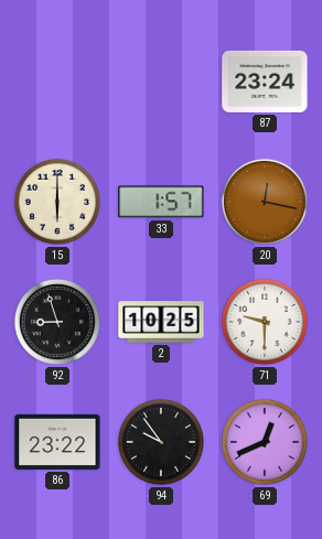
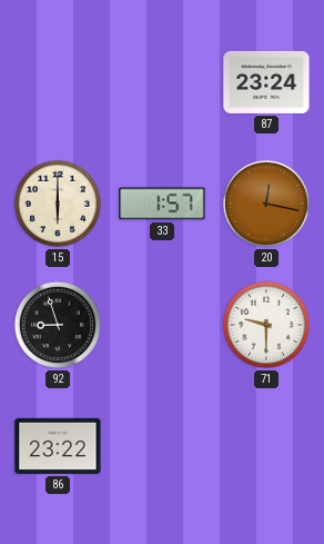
2: 10:25 -> none
94: 9:54 -> none
69: 12:41 -> none
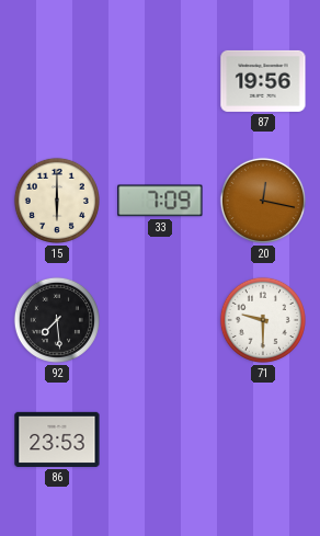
87: 23:24 -> 19:56
33: 1:57 -> 7:09
92: 8:57 -> 7:29
86: 23:22 -> 23:53
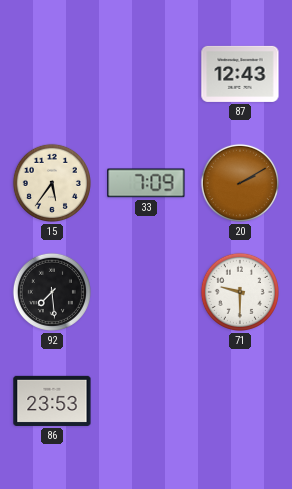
87: 19:56 -> 12:43
15: 6:00 -> 5:36
20: 12:17 -> 2:10
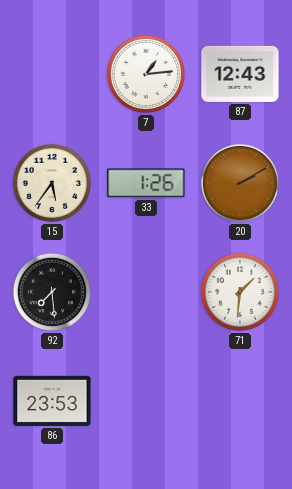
7: none -> 1:14
33: 7:09 -> 1:26
71: 9:30 -> 1:31
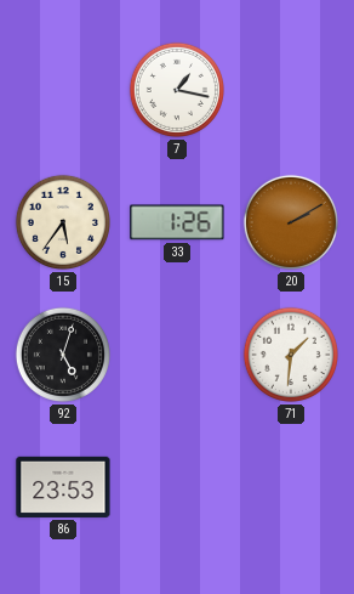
7: 1:14 -> 1:17
87: 12:43 -> none
92: 7:29 -> 5:03
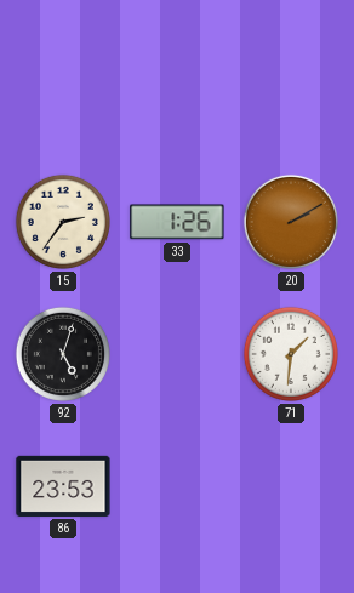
7: 1:17 -> none
15: 5:36 -> 2:36
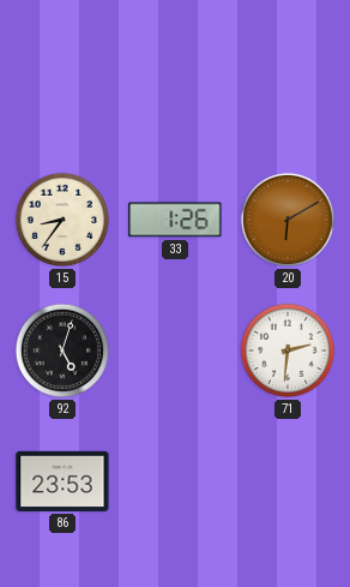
15: 2:36 -> 8:36
20: 2:10 -> 6:10
71: 1:31 -> 2:31
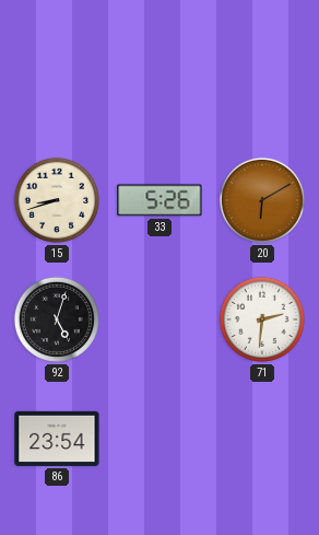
15: 8:36 -> 8:42
33: 1:26 -> 5:26
86: 23:53 -> 23:54
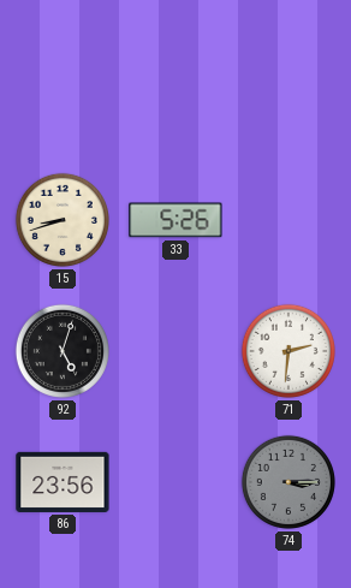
20: 6:10 -> none
86: 23:54 -> 23:56
74: none -> 3:15
